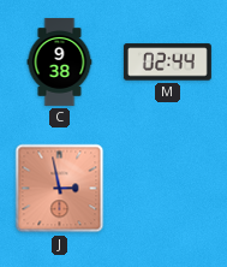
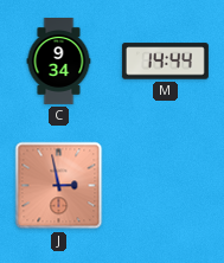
C: 9:38 -> 9:34
M: 02:44 -> 14:44
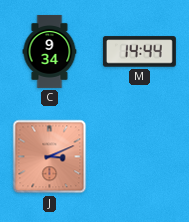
J: 2:58 -> 3:11
